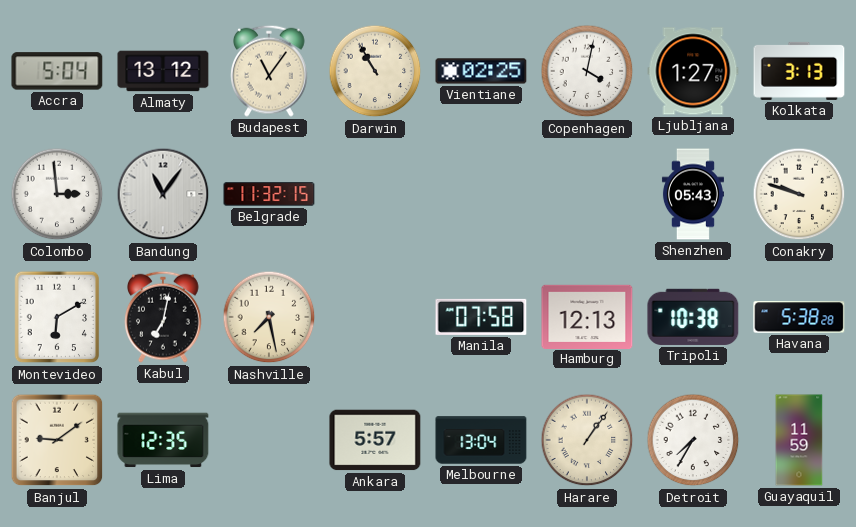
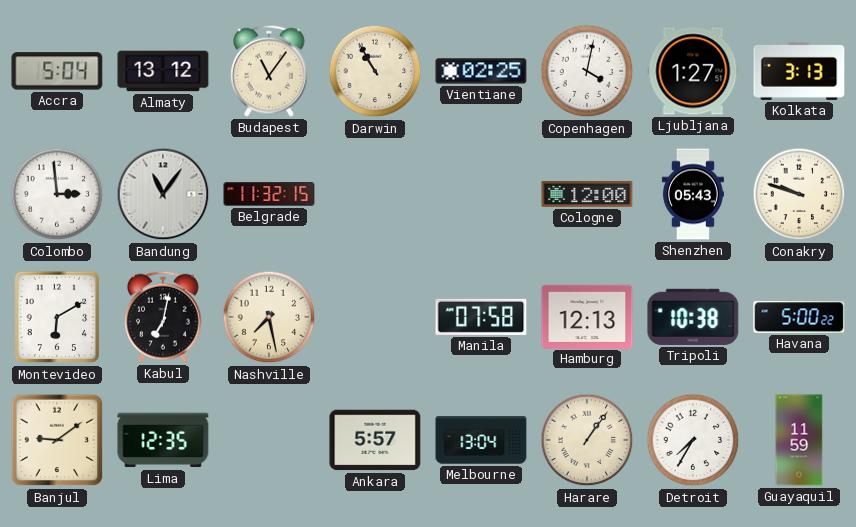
Cologne: none -> 12:00
Havana: 5:38 -> 5:00
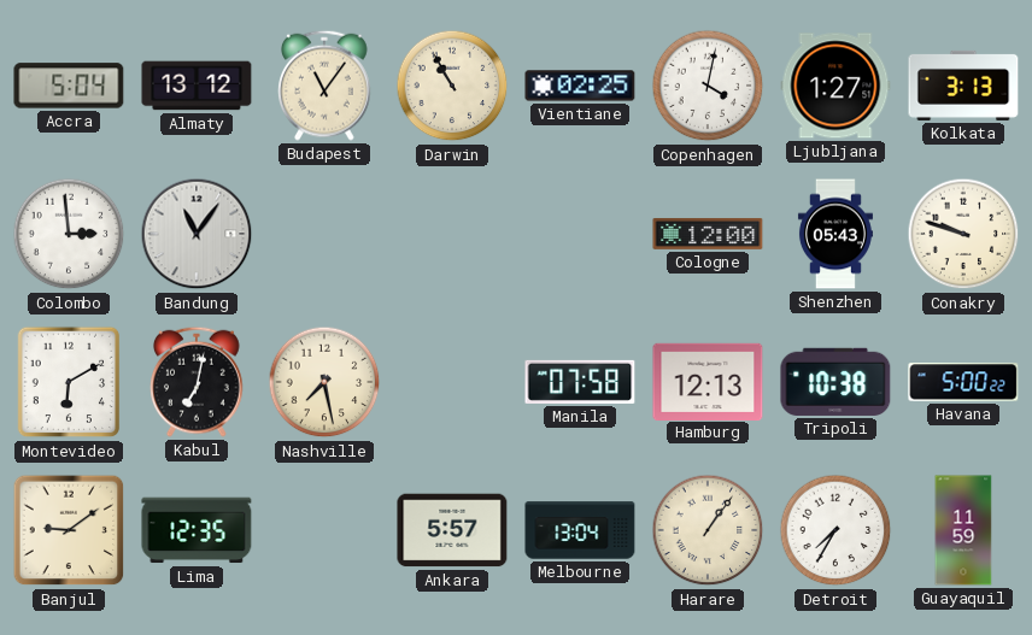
Belgrade: 11:32 -> none
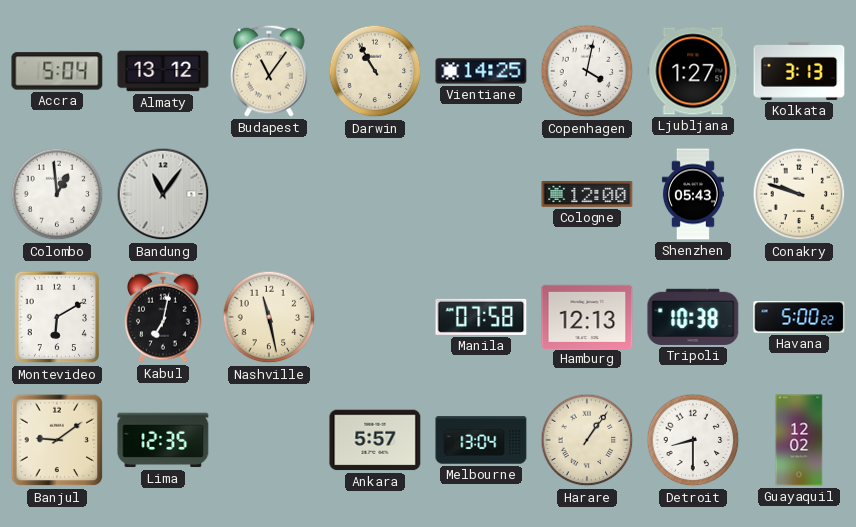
Vientiane: 02:25 -> 14:25
Colombo: 2:59 -> 12:59
Nashville: 7:28 -> 11:28
Detroit: 7:35 -> 8:30
Guayaquil: 11:59 -> 12:02
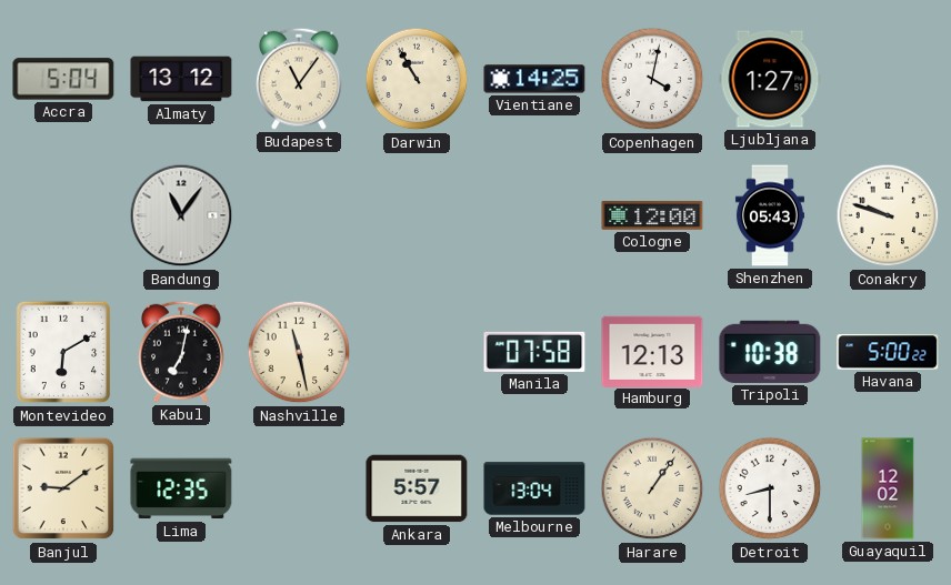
Kolkata: 3:13 -> none
Colombo: 12:59 -> none
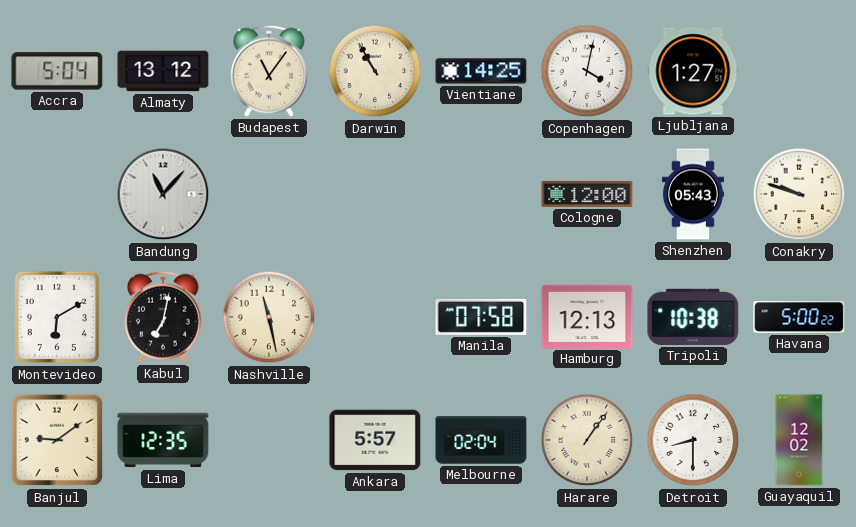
Bandung: 11:06 -> 11:07
Melbourne: 13:04 -> 02:04
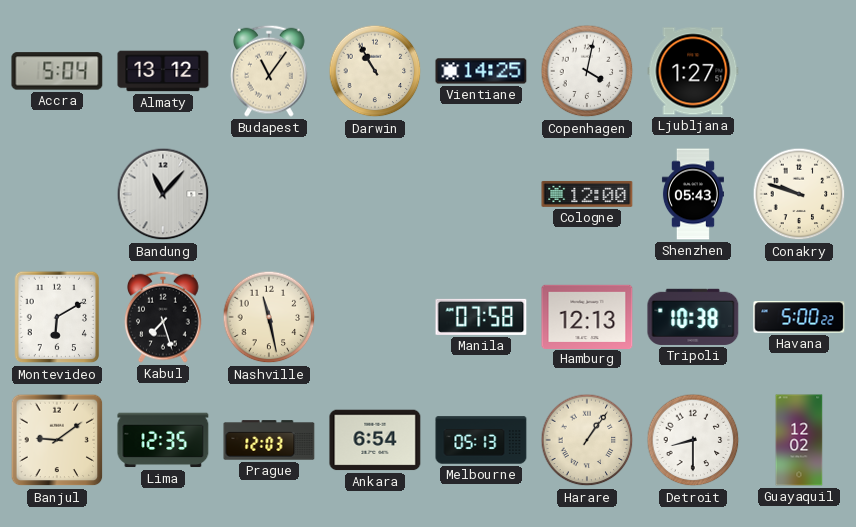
Kabul: 7:02 -> 7:27
Prague: none -> 12:03
Ankara: 5:57 -> 6:54
Melbourne: 02:04 -> 05:13
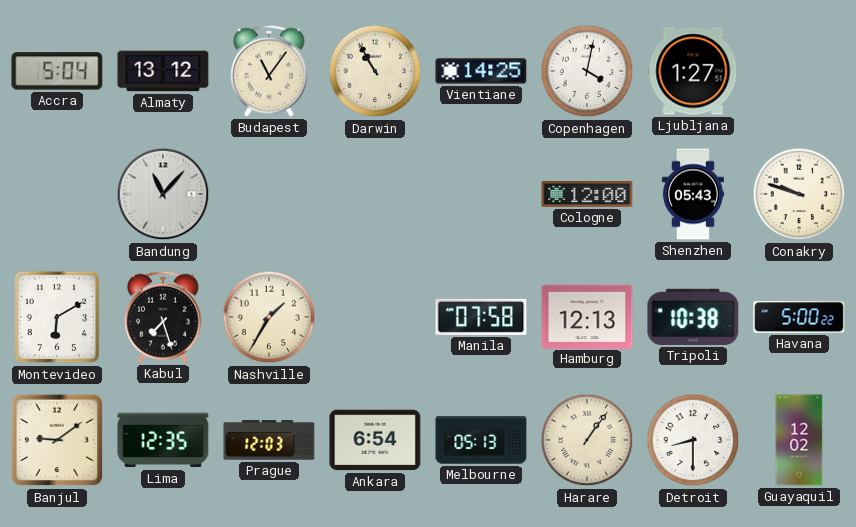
Nashville: 11:28 -> 1:35
